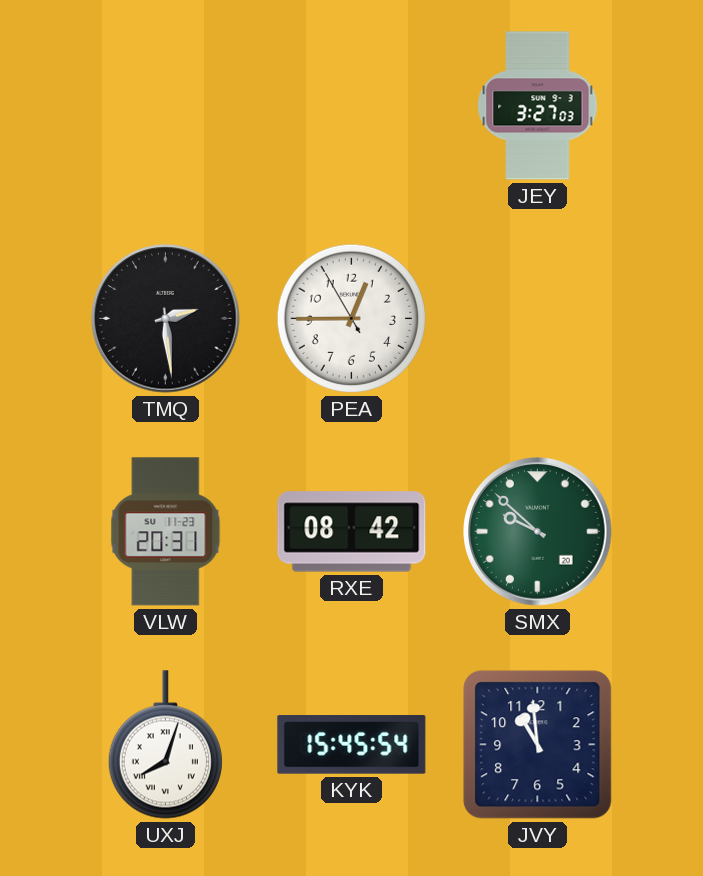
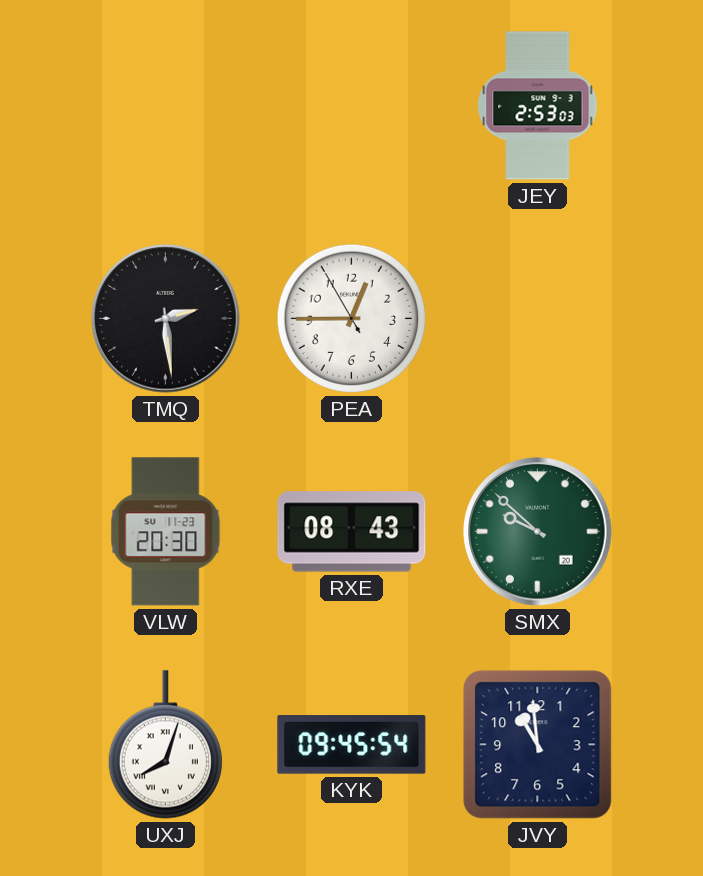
JEY: 3:27 -> 2:53
VLW: 20:31 -> 20:30
RXE: 08:42 -> 08:43
KYK: 15:45 -> 09:45
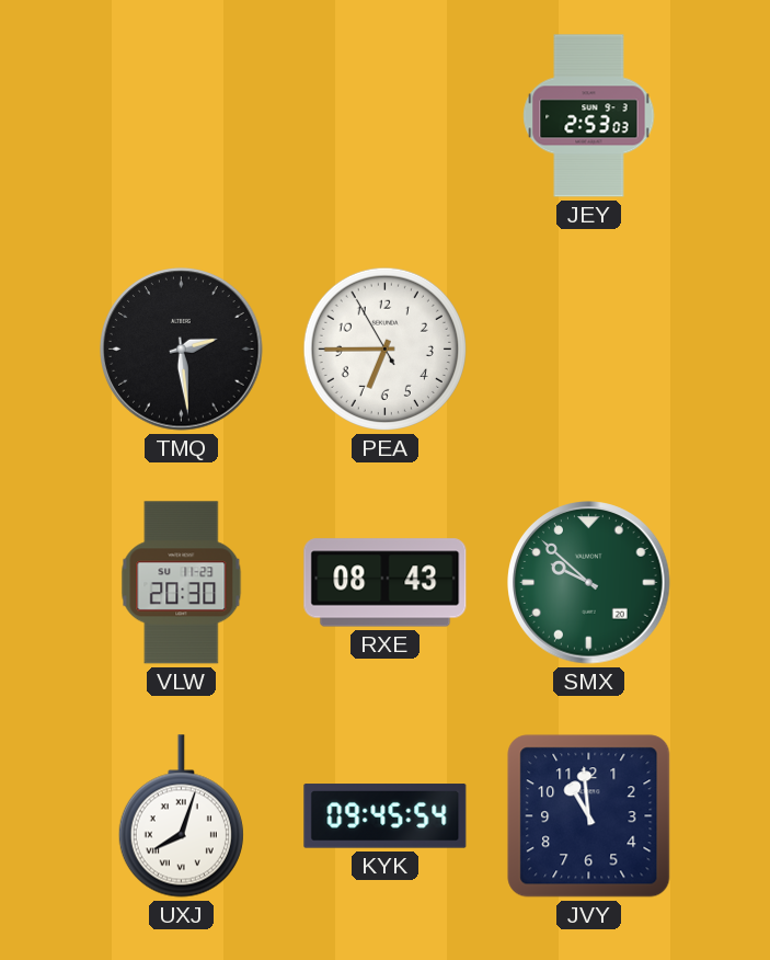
PEA: 12:44 -> 6:44
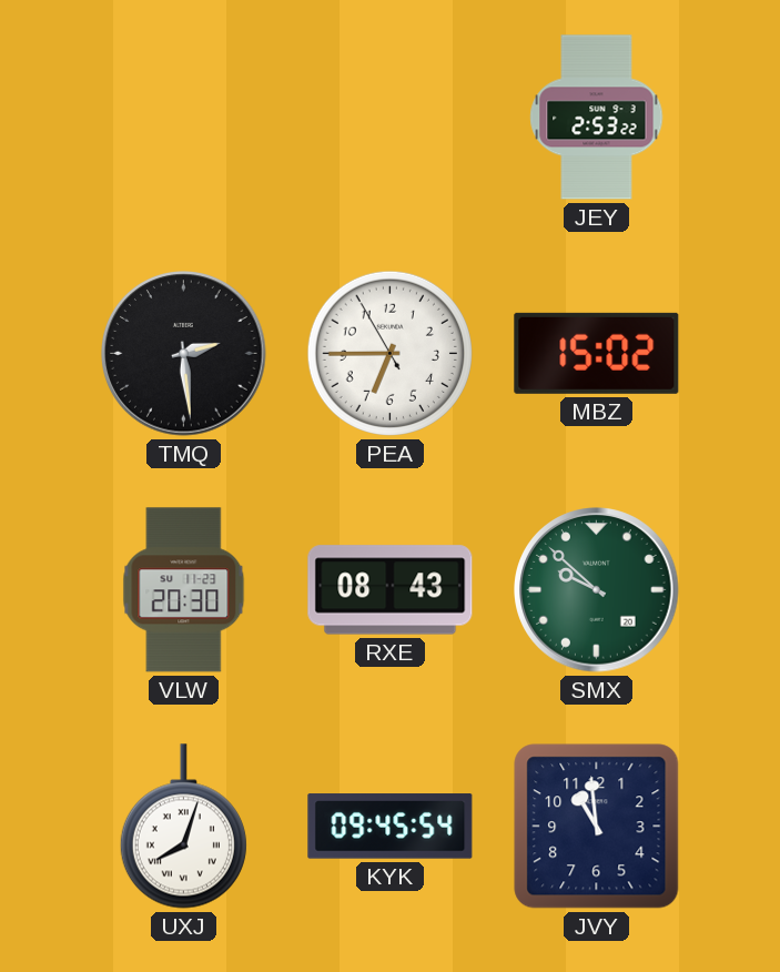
JEY: 2:53:03 -> 2:53:22
MBZ: none -> 15:02
